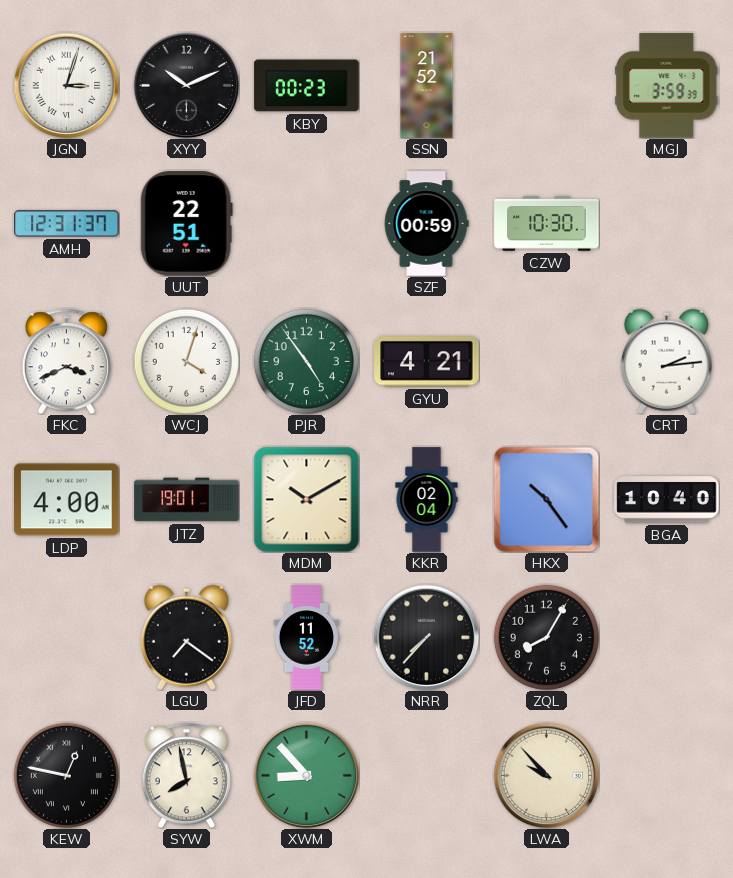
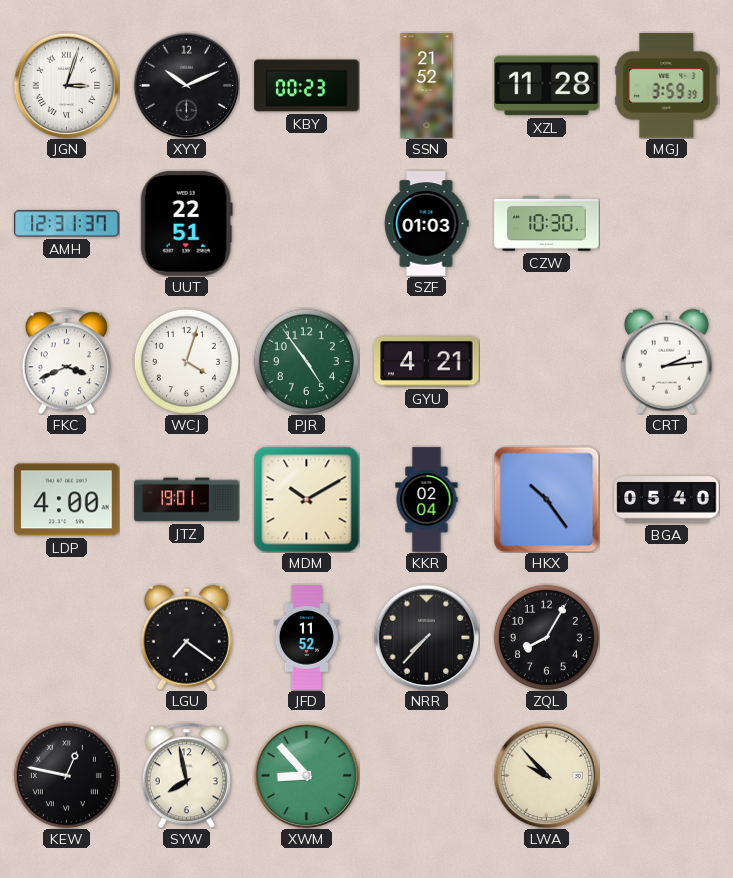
XZL: none -> 11:28
SZF: 00:59 -> 01:03
BGA: 10:40 -> 05:40
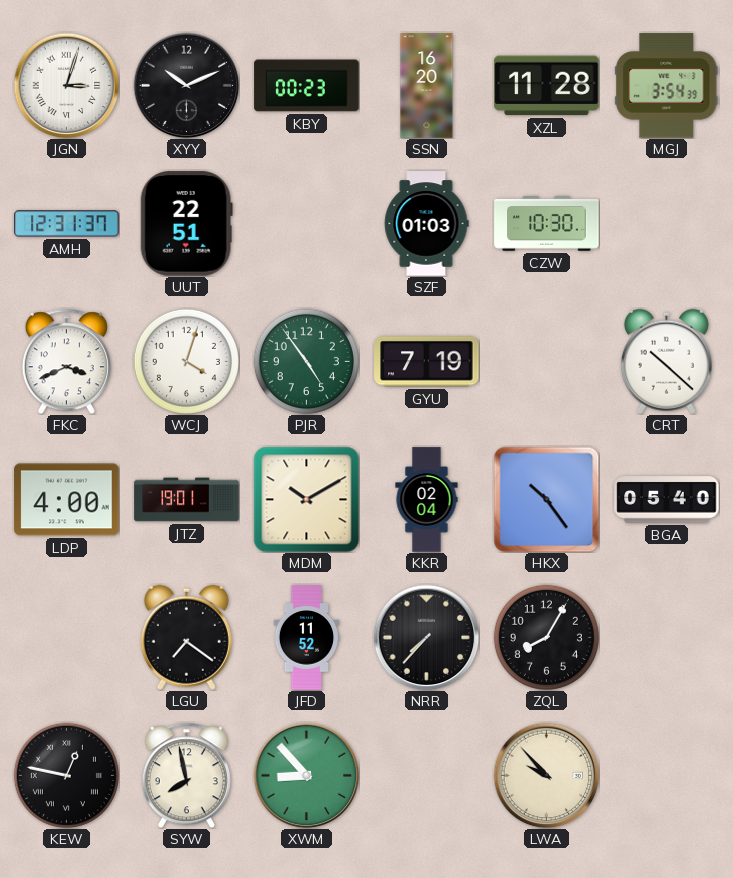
SSN: 21:52 -> 16:20
MGJ: 3:59 -> 3:54
GYU: 4:21 -> 7:19
CRT: 2:14 -> 10:22
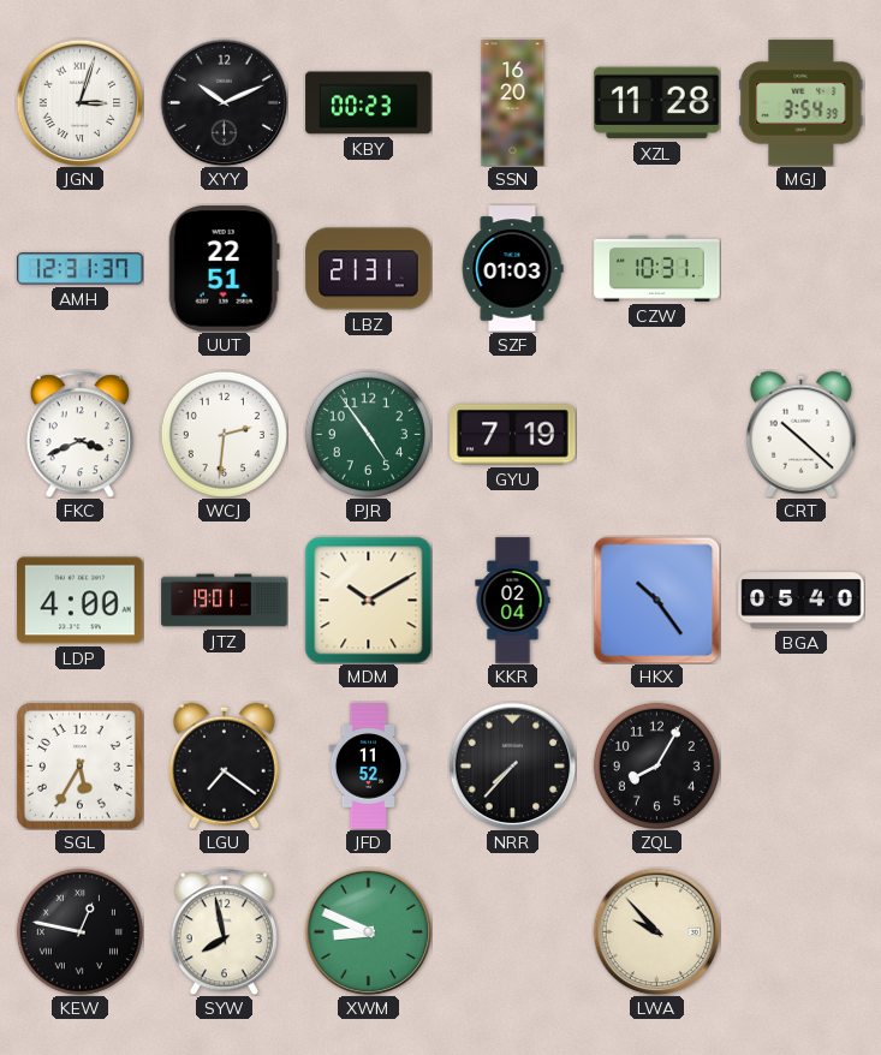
LBZ: none -> 21:31
CZW: 10:30 -> 10:31
WCJ: 4:03 -> 2:31
SGL: none -> 5:35
XWM: 8:53 -> 8:49
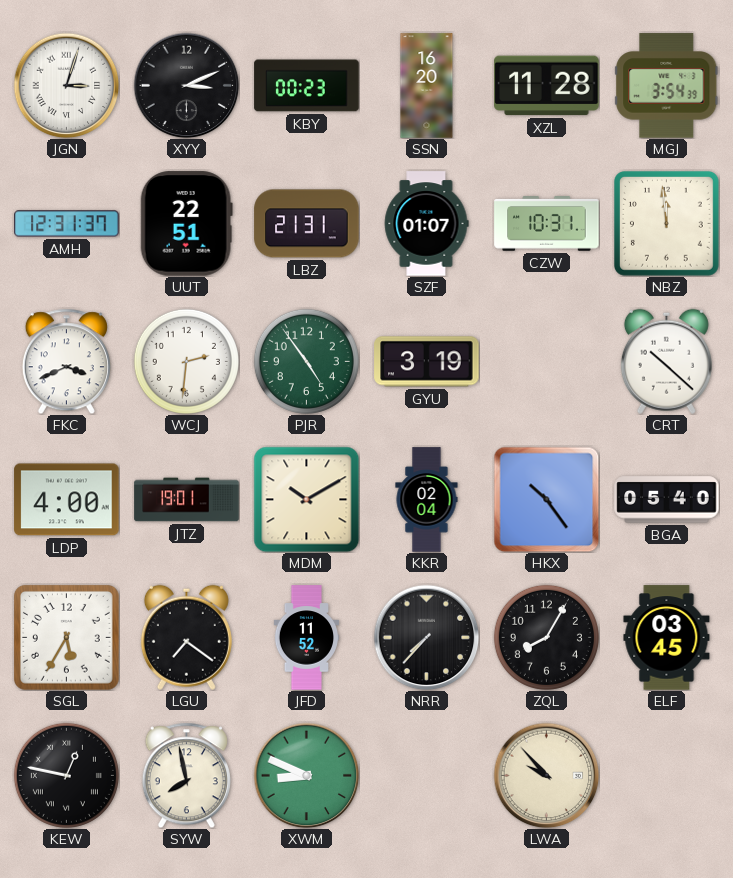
XYY: 10:11 -> 3:11
SZF: 01:03 -> 01:07
NBZ: none -> 11:59
GYU: 7:19 -> 3:19
ELF: none -> 03:45
